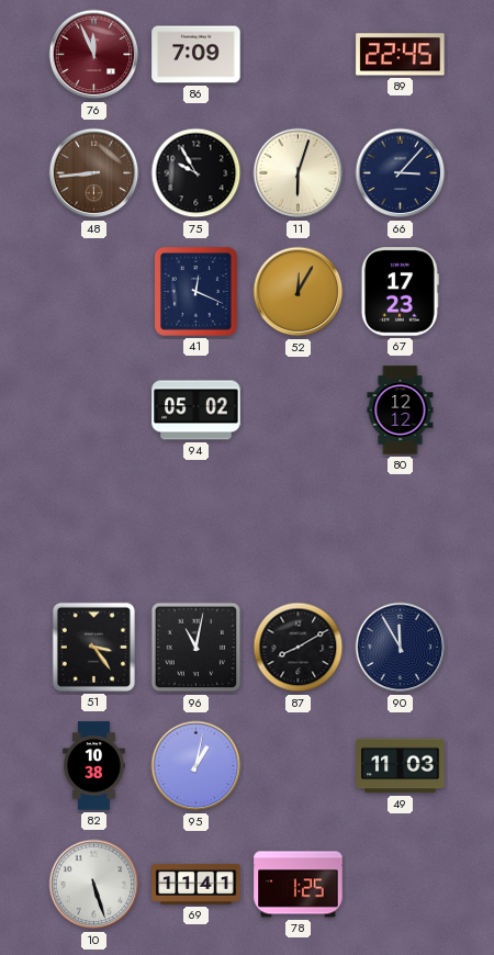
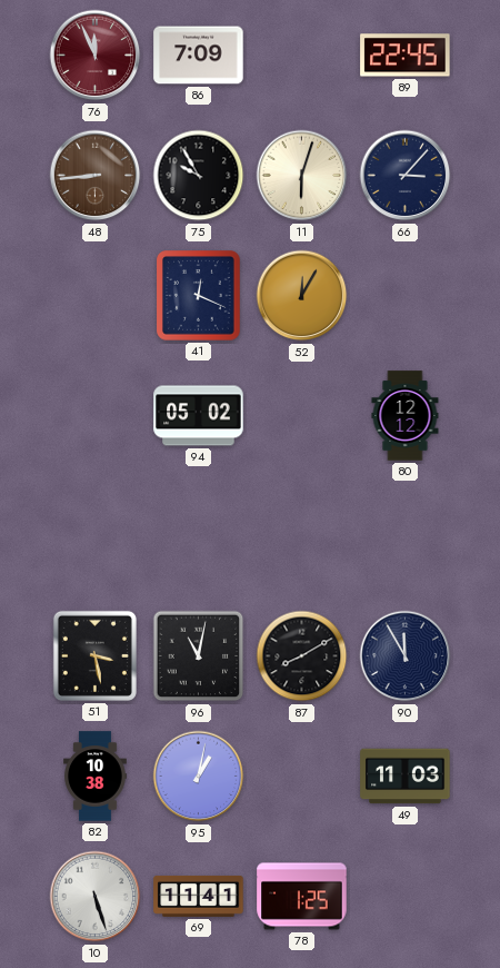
67: 17:23 -> none
51: 3:24 -> 3:28
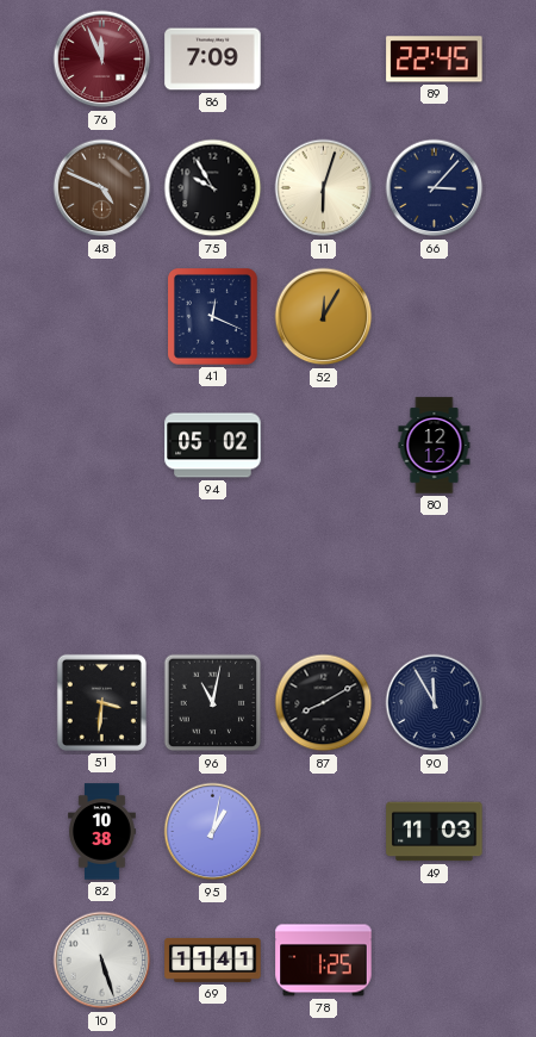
48: 8:44 -> 4:49
51: 3:28 -> 3:31
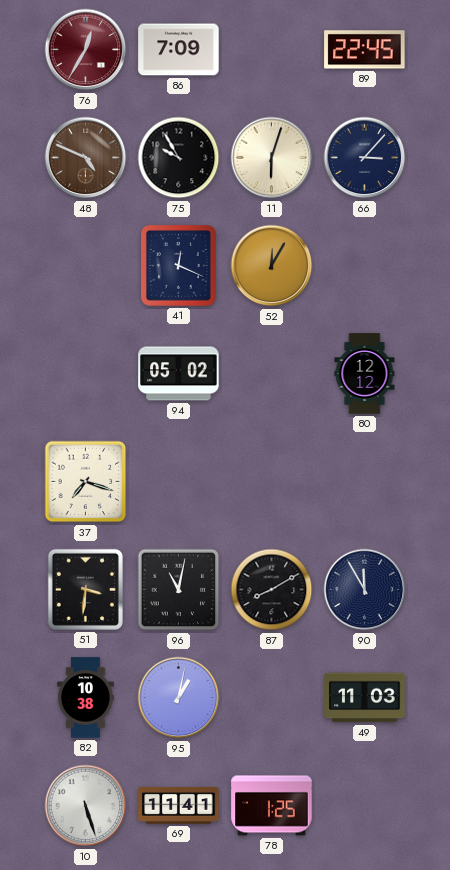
76: 11:56 -> 12:35
37: none -> 7:18
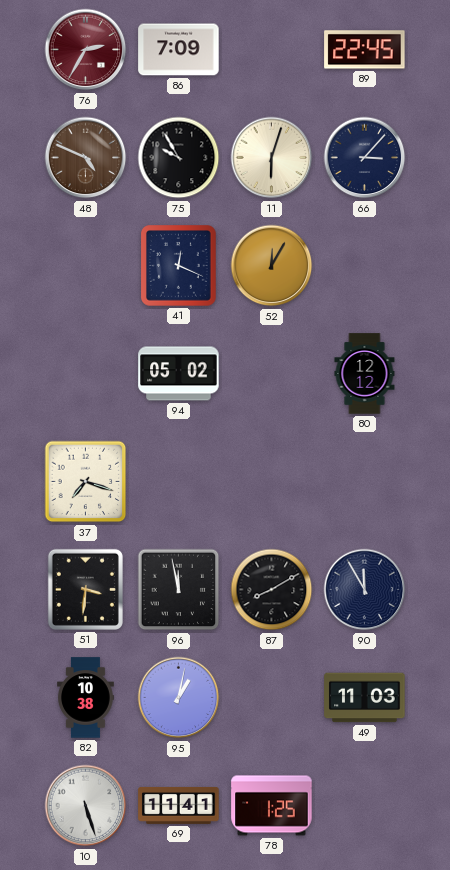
76: 12:35 -> 2:35
96: 11:02 -> 11:58
